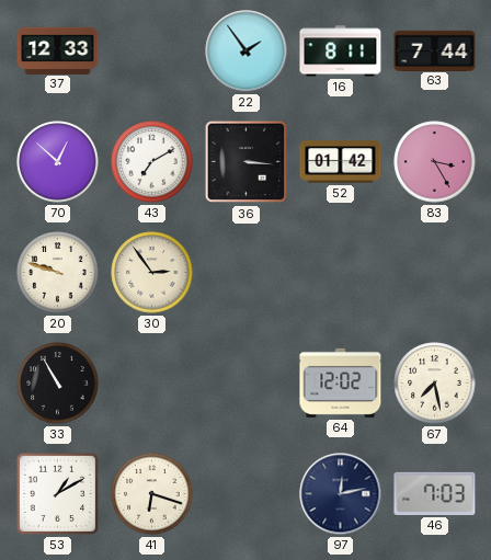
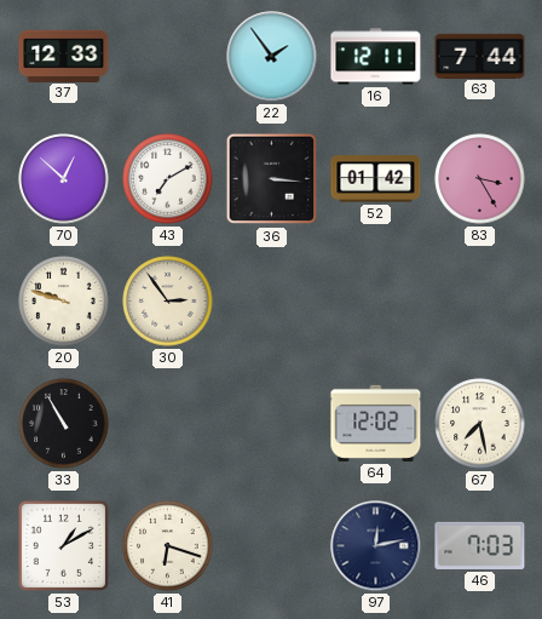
16: 8:11 -> 12:11
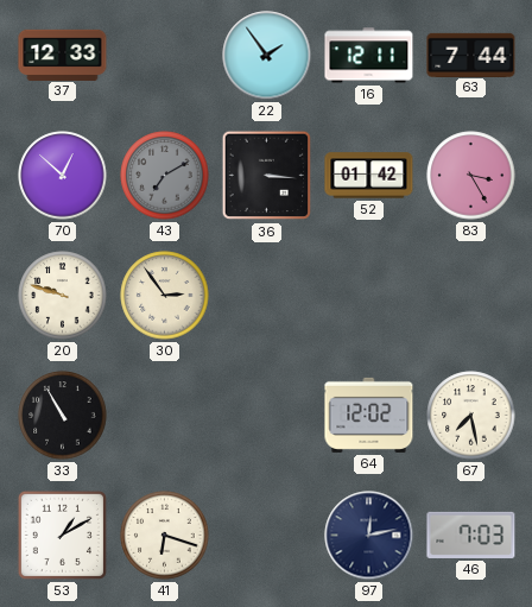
43 dial: white -> grey
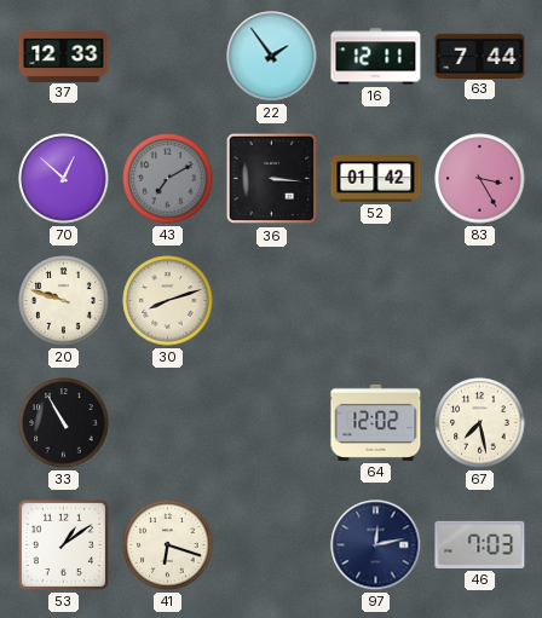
30: 2:54 -> 8:12
53: 1:10 -> 1:09
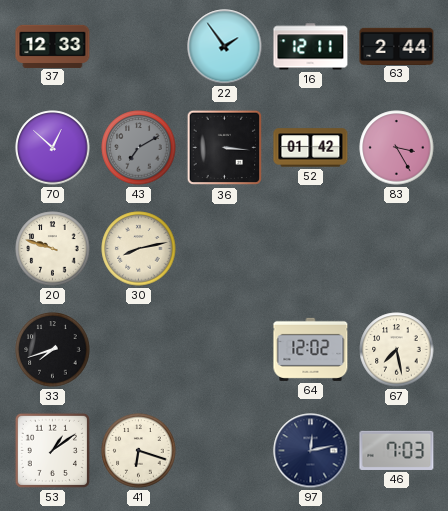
63: 7:44 -> 2:44
30: 8:12 -> 8:13
33: 10:55 -> 7:42
